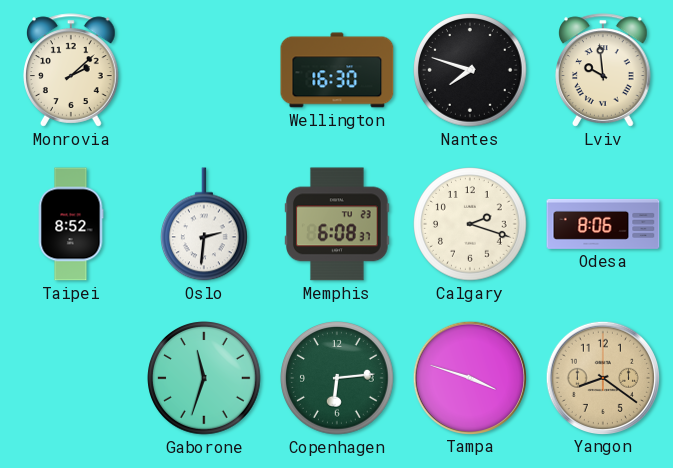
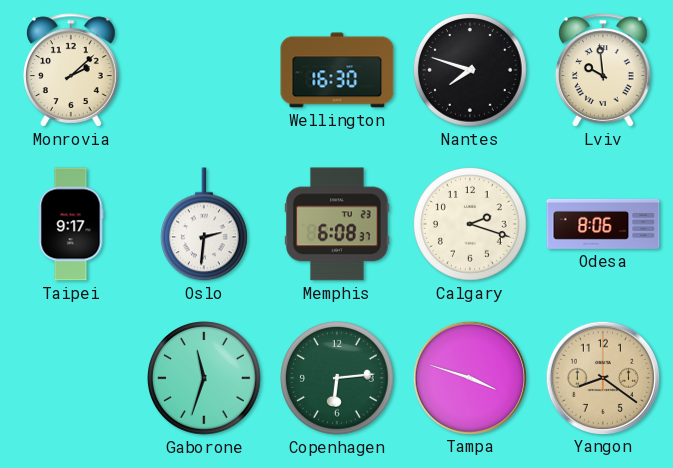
Taipei: 8:52 -> 9:17
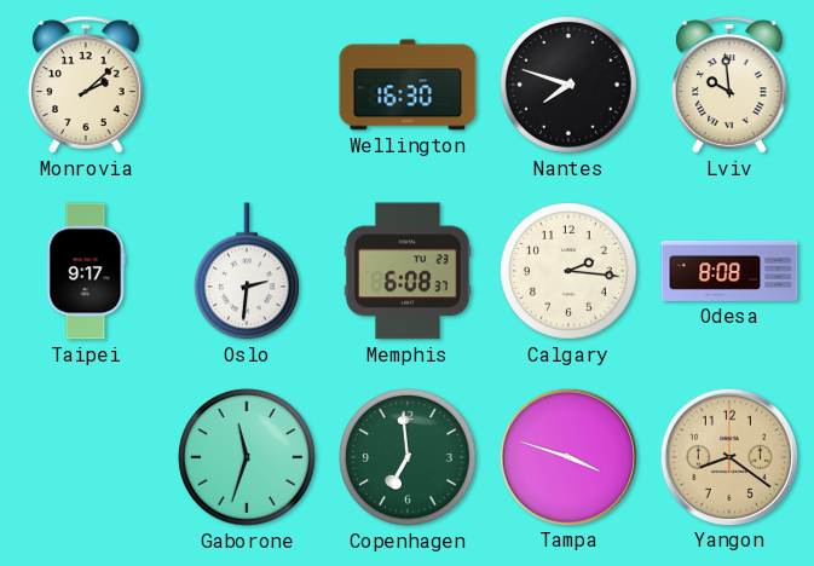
Calgary: 2:18 -> 2:16
Odesa: 8:06 -> 8:08
Copenhagen: 6:14 -> 6:59
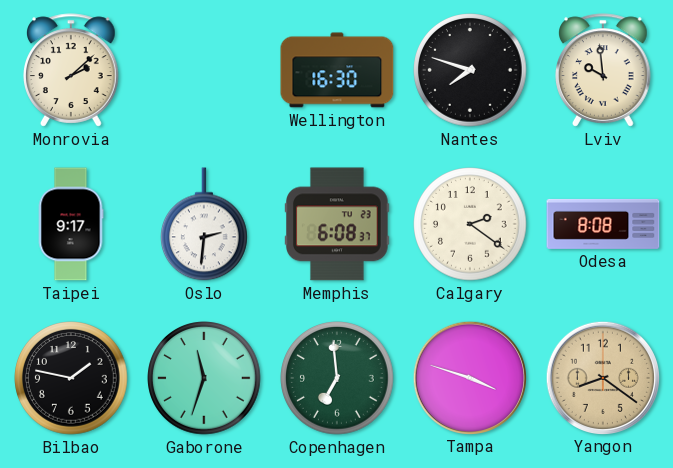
Calgary: 2:16 -> 2:21
Bilbao: none -> 1:47
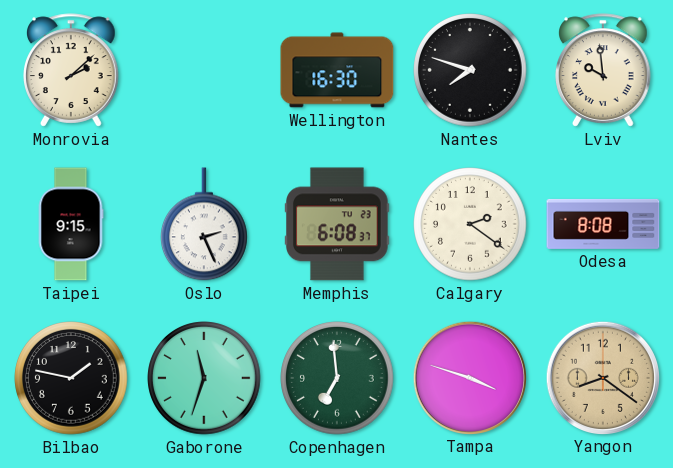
Taipei: 9:17 -> 9:15
Oslo: 2:31 -> 2:26
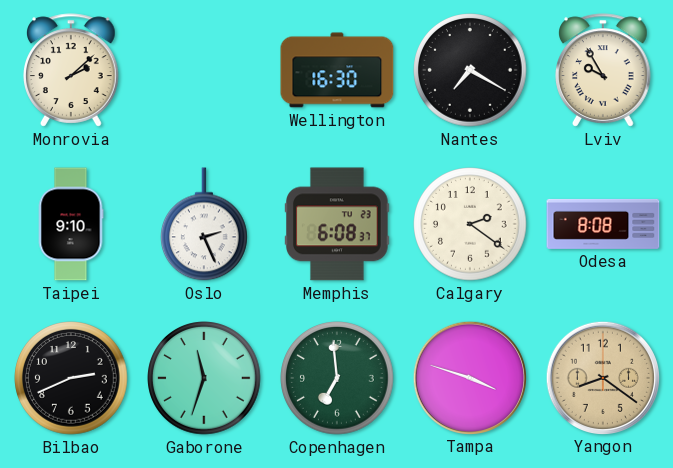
Nantes: 7:48 -> 7:20
Lviv: 9:59 -> 9:55
Taipei: 9:15 -> 9:10
Bilbao: 1:47 -> 2:41
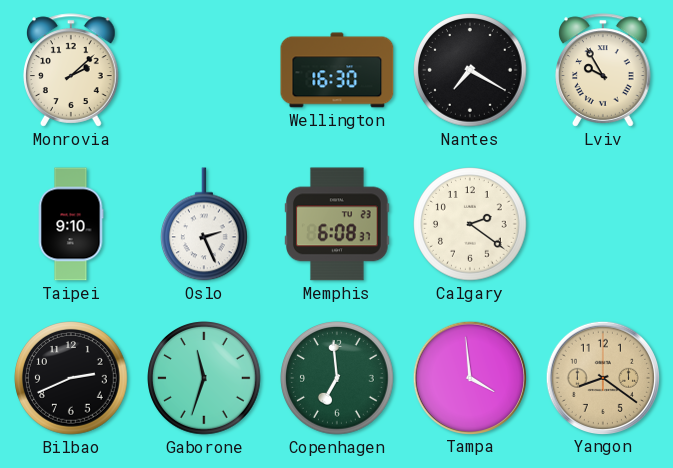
Odesa: 8:08 -> none
Tampa: 3:48 -> 3:59
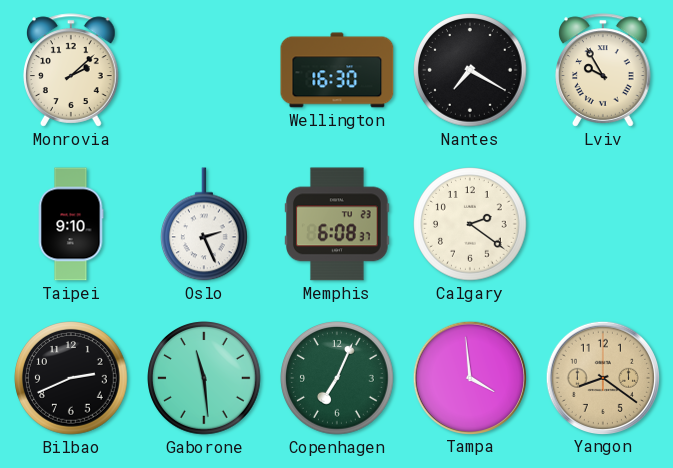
Gaborone: 11:33 -> 11:29
Copenhagen: 6:59 -> 7:04
